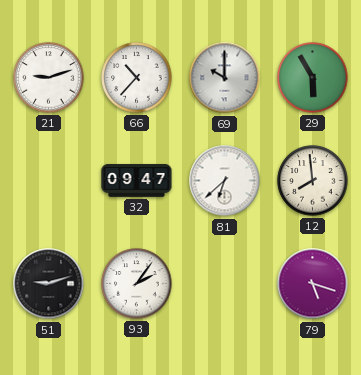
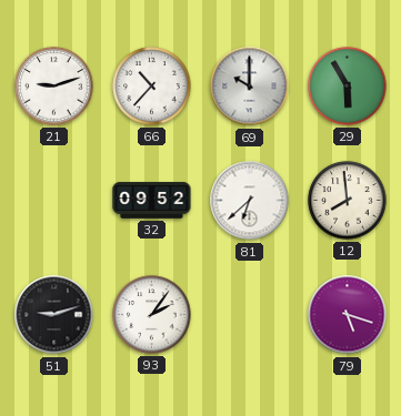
32: 09:47 -> 09:52
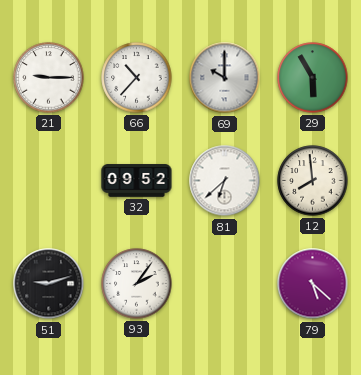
21: 9:12 -> 9:15
79: 5:18 -> 5:22
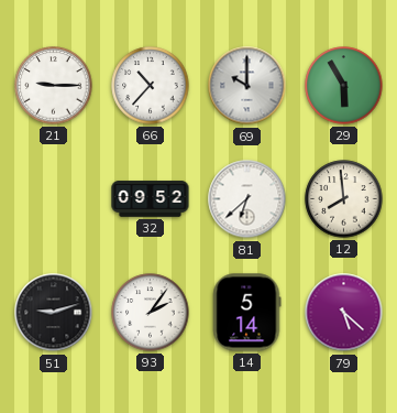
14: none -> 5:14
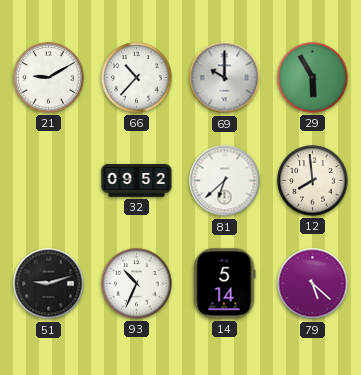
21: 9:15 -> 9:10
93: 2:06 -> 10:34
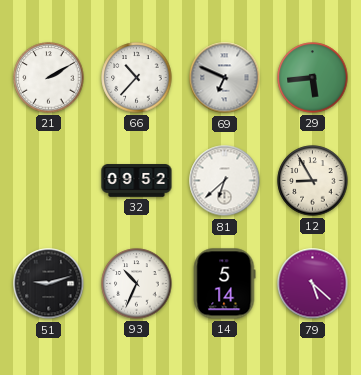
21: 9:10 -> 2:10
69: 10:00 -> 6:49
29: 5:55 -> 5:44
12: 7:59 -> 8:55
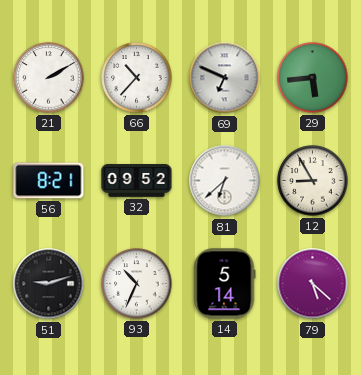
56: none -> 8:21
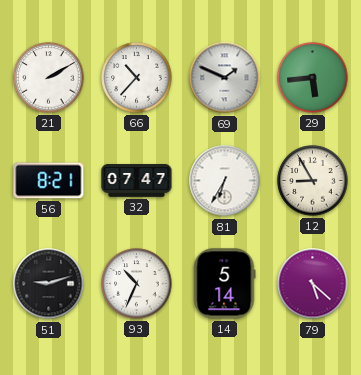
69: 6:49 -> 1:49
32: 09:52 -> 07:47
81: 6:38 -> 6:35
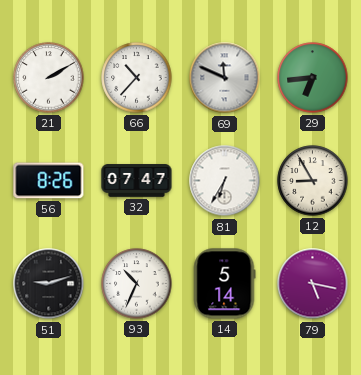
69: 1:49 -> 11:49
29: 5:44 -> 6:44
56: 8:21 -> 8:26
79: 5:22 -> 5:17
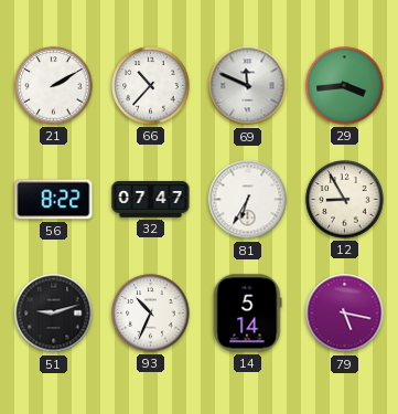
29: 6:44 -> 3:44
56: 8:26 -> 8:22
